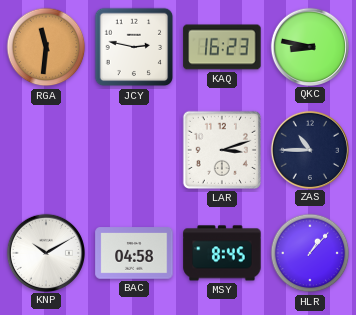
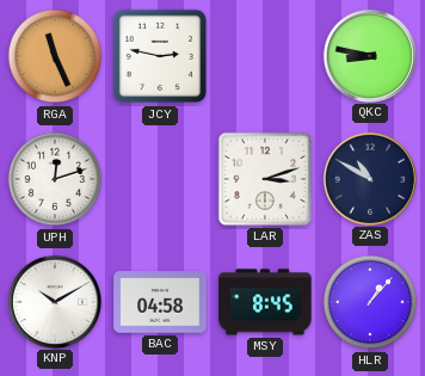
RGA: 11:31 -> 11:26
KAQ: 16:23 -> none
UPH: none -> 12:12
ZAS: 10:45 -> 10:50
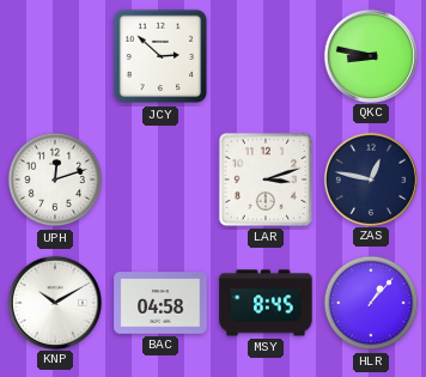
RGA: 11:26 -> none
JCY: 2:47 -> 2:52
ZAS: 10:50 -> 12:47
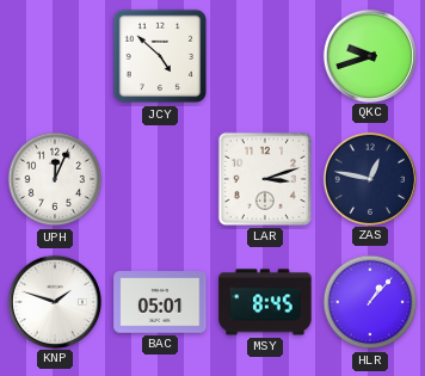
JCY: 2:52 -> 4:52
QKC: 8:47 -> 9:42
UPH: 12:12 -> 12:04
KNP: 10:10 -> 1:48
BAC: 04:58 -> 05:01
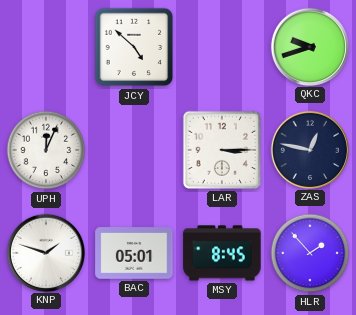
LAR: 3:12 -> 3:15
HLR: 1:07 -> 1:53
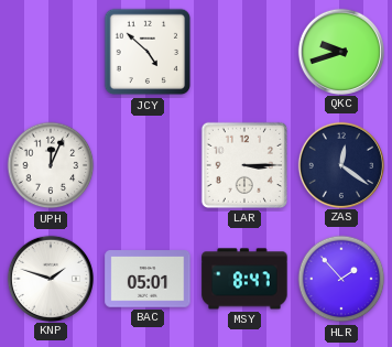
ZAS: 12:47 -> 12:21
MSY: 8:45 -> 8:47
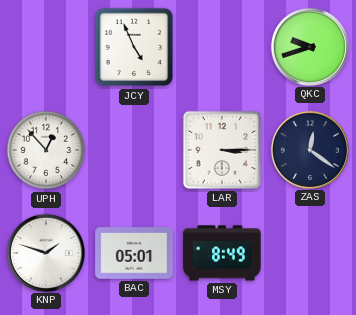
JCY: 4:52 -> 4:56
UPH: 12:04 -> 12:53
MSY: 8:47 -> 8:49
HLR: 1:53 -> none
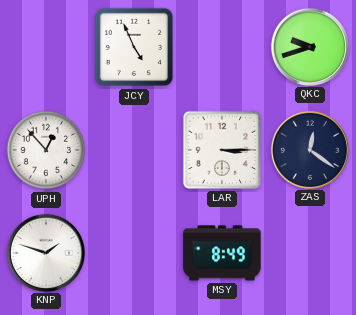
BAC: 05:01 -> none
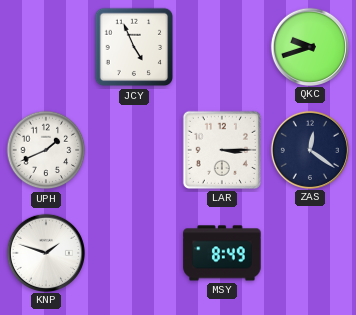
UPH: 12:53 -> 1:41
